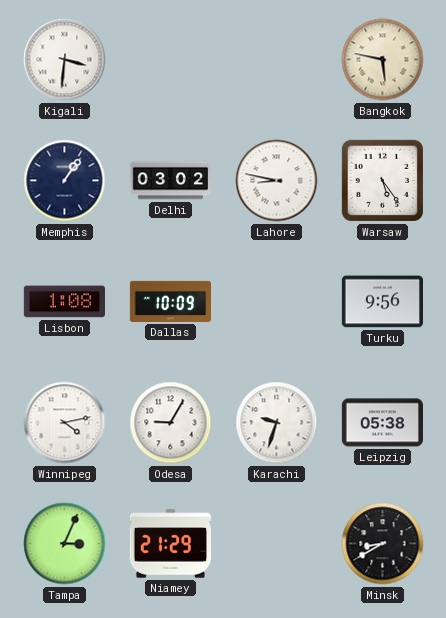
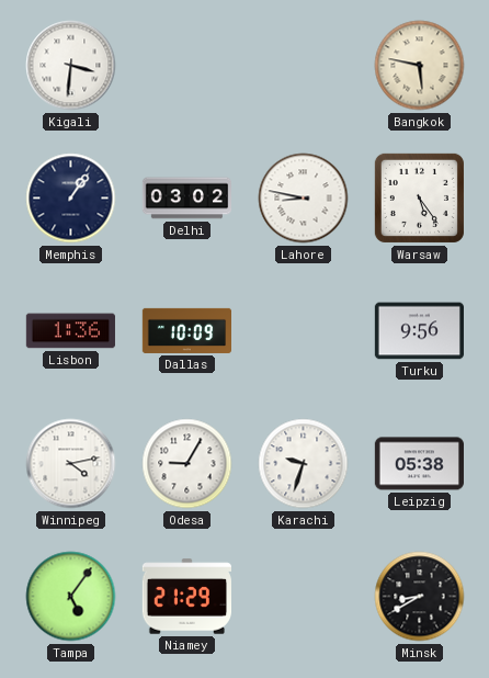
Lisbon: 1:08 -> 1:36
Tampa: 3:04 -> 5:06
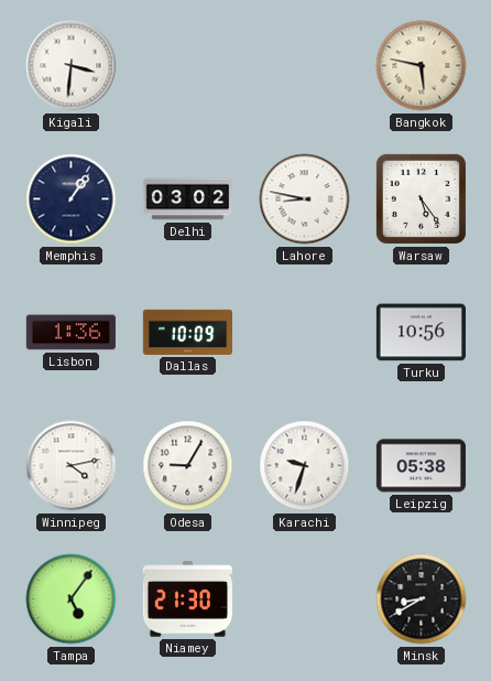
Turku: 9:56 -> 10:56
Niamey: 21:29 -> 21:30
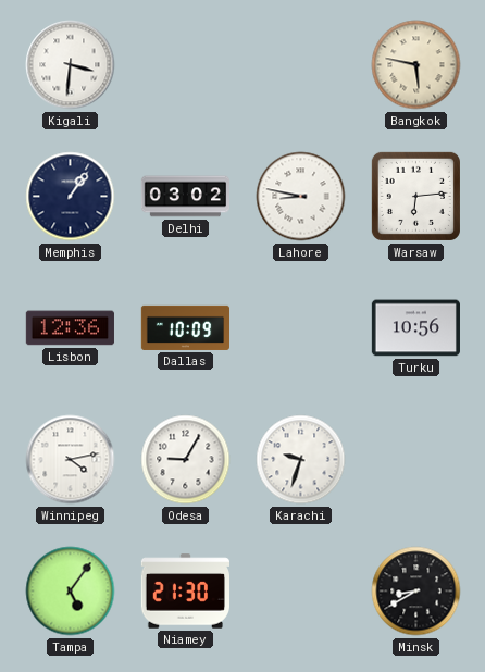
Warsaw: 5:24 -> 6:14
Lisbon: 1:36 -> 12:36
Leipzig: 05:38 -> none
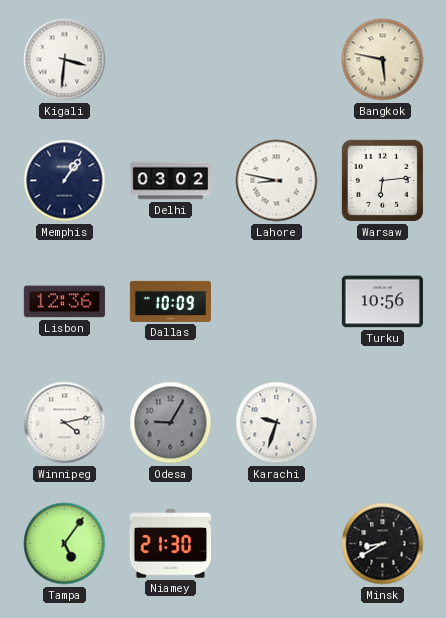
Odesa dial: white -> grey
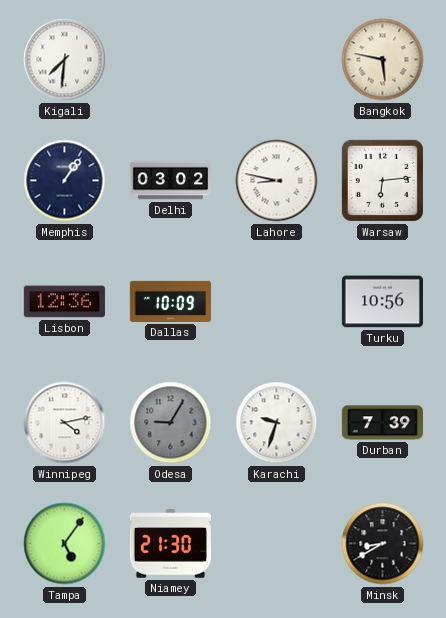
Kigali: 3:31 -> 7:31
Durban: none -> 7:39
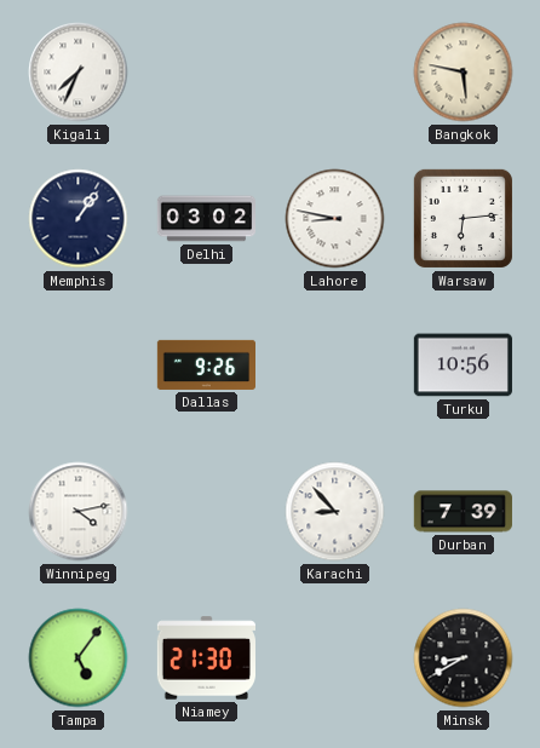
Kigali: 7:31 -> 7:34
Lisbon: 12:36 -> none
Dallas: 10:09 -> 9:26
Odesa: 9:05 -> none
Karachi: 9:33 -> 8:53
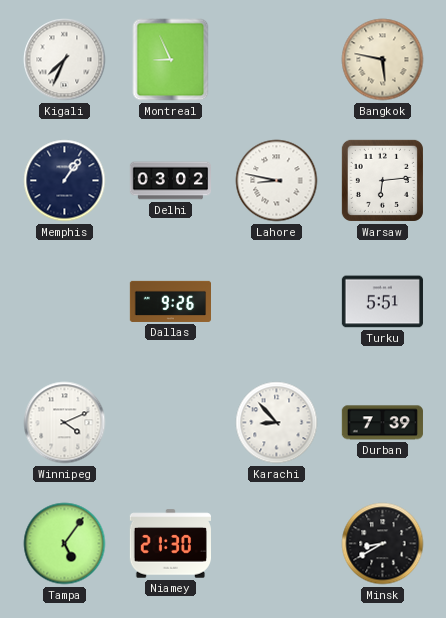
Montreal: none -> 8:56
Turku: 10:56 -> 5:51
Winnipeg: 4:13 -> 4:11
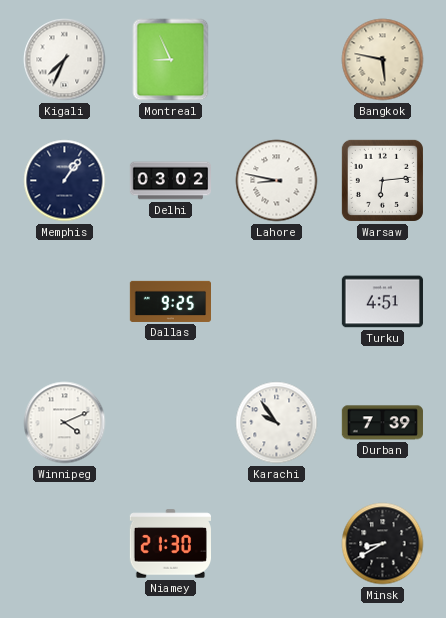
Dallas: 9:26 -> 9:25
Turku: 5:51 -> 4:51
Karachi: 8:53 -> 9:54
Tampa: 5:06 -> none
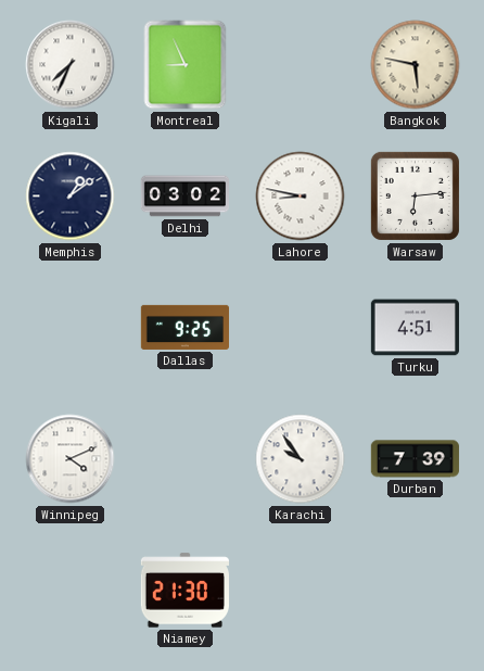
Memphis: 1:06 -> 1:09
Minsk: 8:40 -> none
